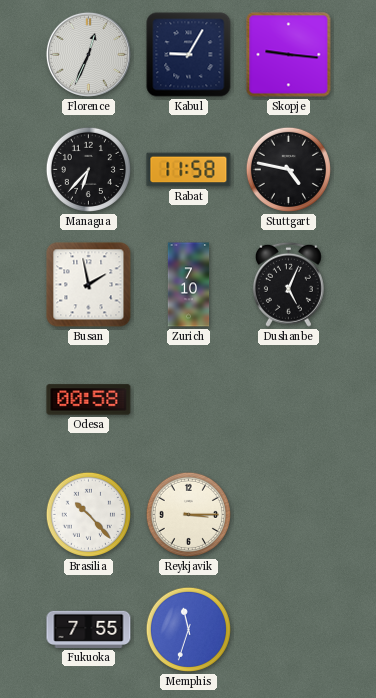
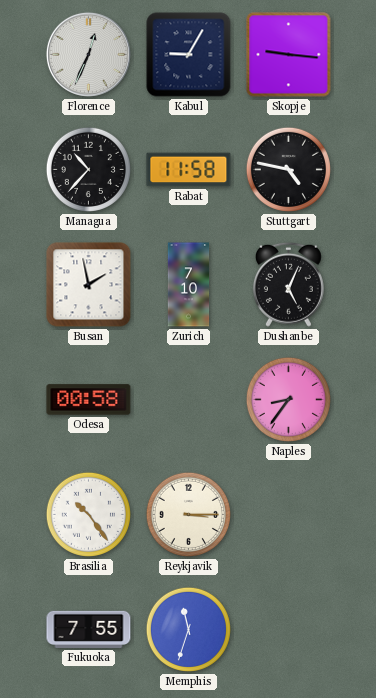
Managua: 6:37 -> 10:37
Naples: none -> 8:36
Brasilia: 10:23 -> 10:24
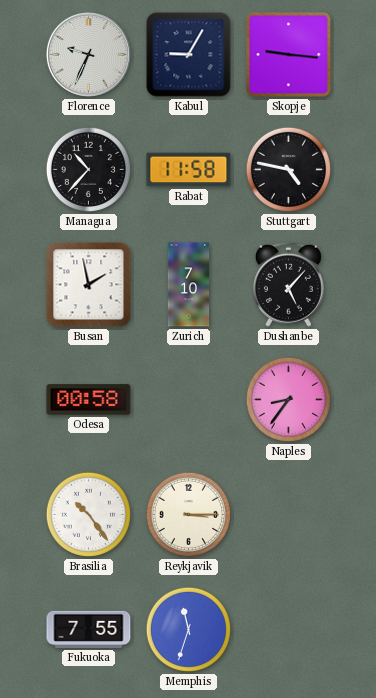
Florence: 12:34 -> 9:34
Dushanbe: 5:04 -> 5:07
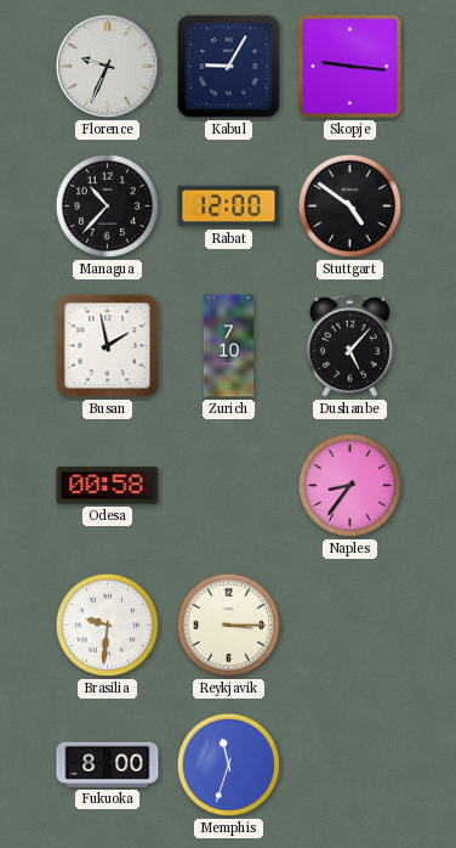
Rabat: 11:58 -> 12:00
Stuttgart: 4:47 -> 4:51
Brasilia: 10:24 -> 9:31
Fukuoka: 7:55 -> 8:00
